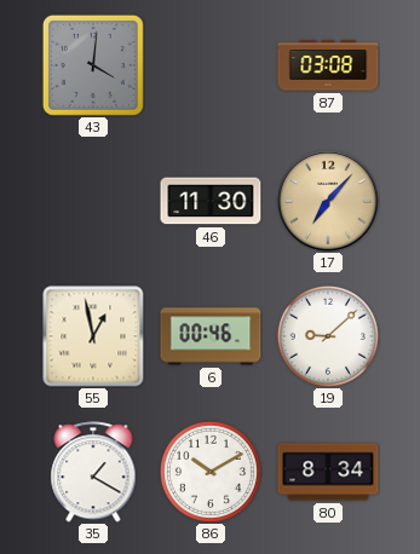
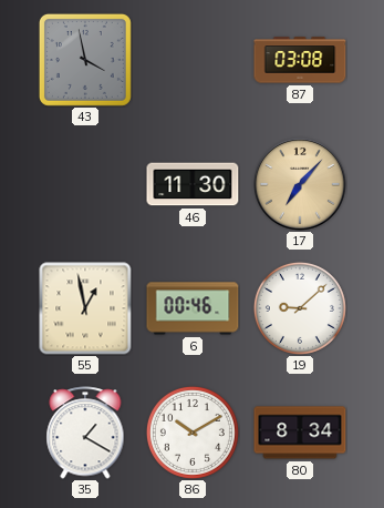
43: 4:01 -> 3:58
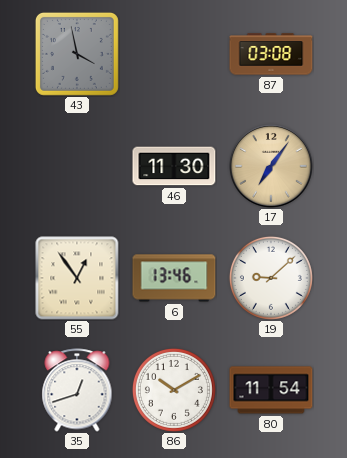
17: 7:07 -> 7:06
55: 12:58 -> 12:54
6: 00:46 -> 13:46
35: 1:20 -> 12:42
80: 8:34 -> 11:54
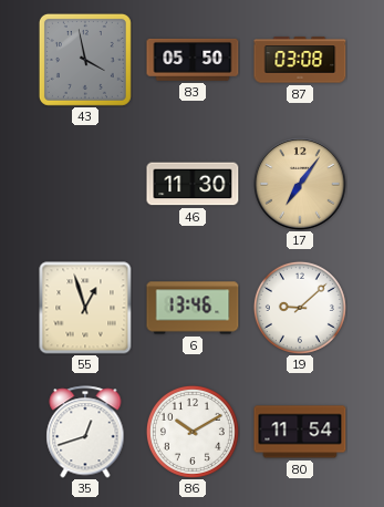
83: none -> 05:50
55: 12:54 -> 12:57
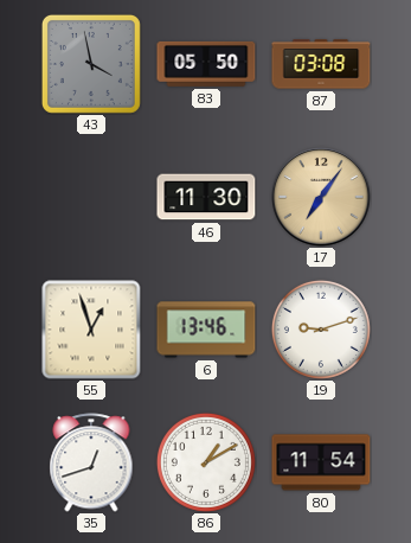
19: 9:08 -> 9:12
86: 10:10 -> 1:10
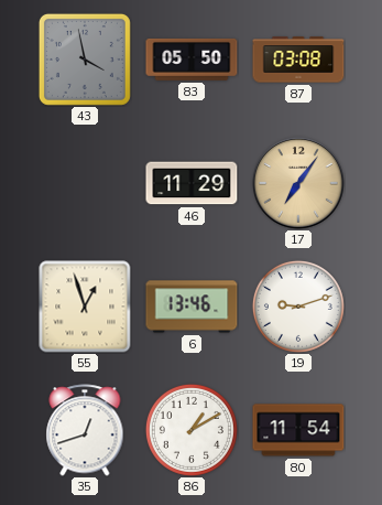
46: 11:30 -> 11:29
